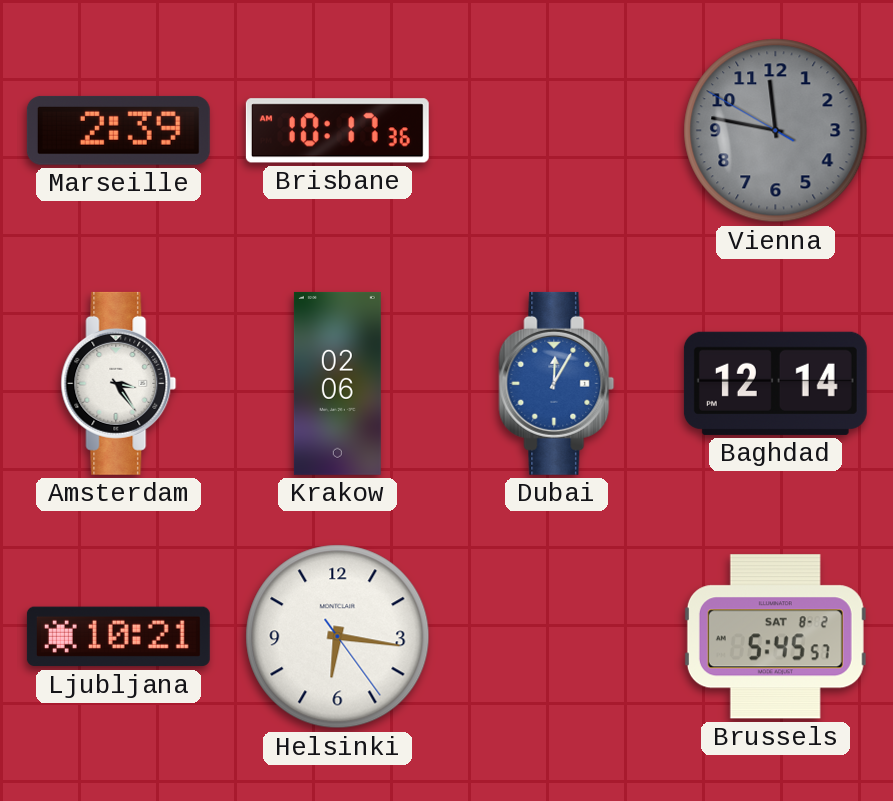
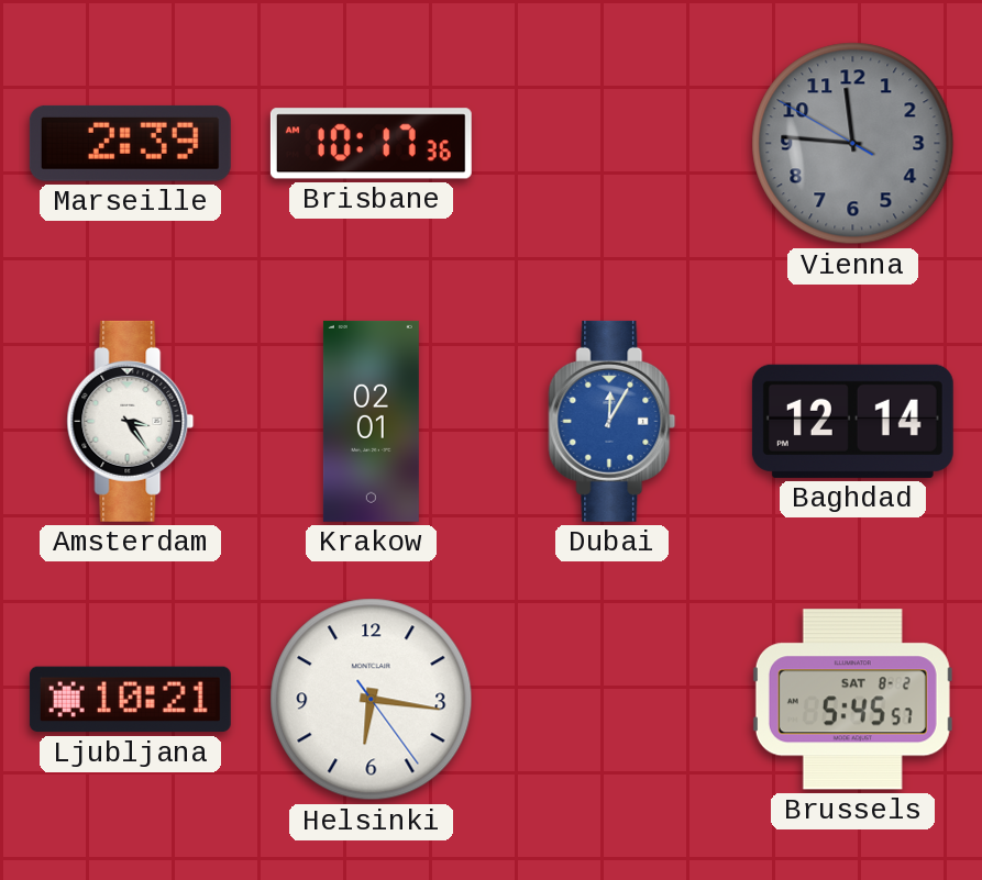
Vienna: 11:46 -> 11:45
Krakow: 02:06 -> 02:01
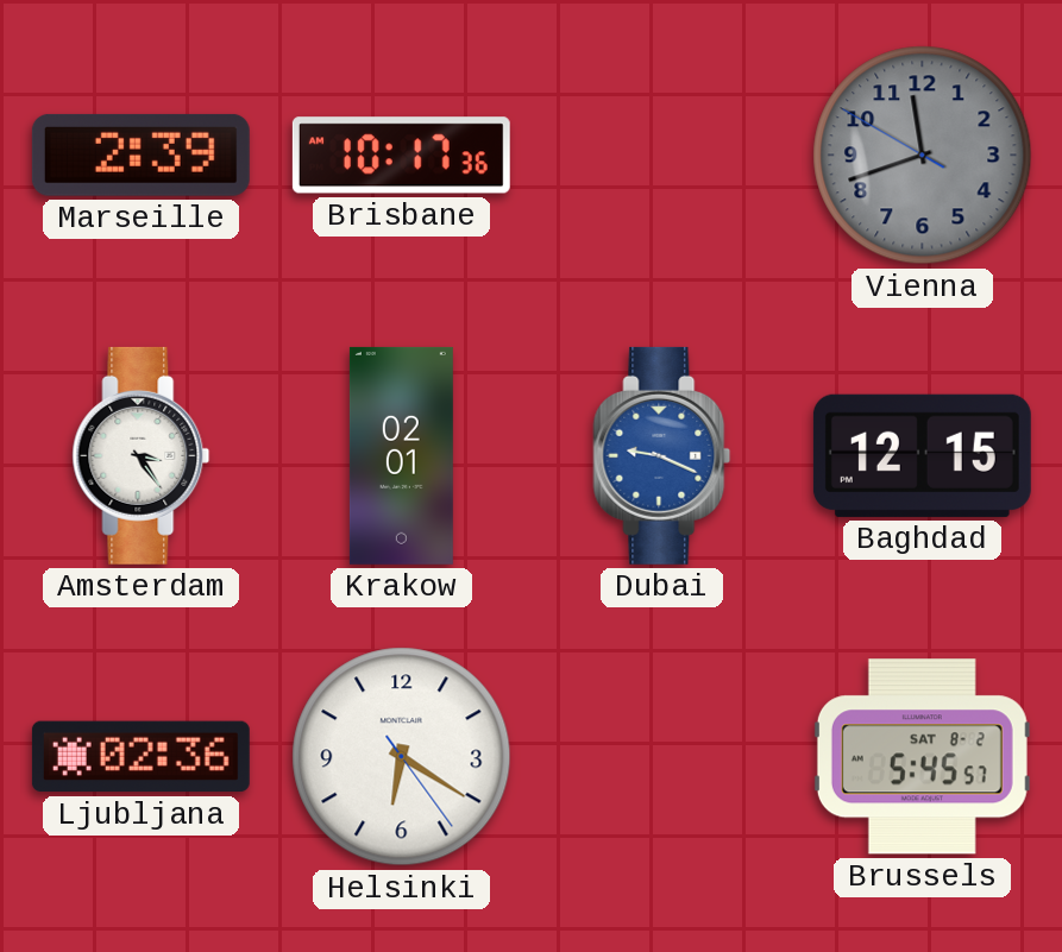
Vienna: 11:45 -> 11:41
Dubai: 12:05 -> 9:19
Baghdad: 12:14 -> 12:15
Ljubljana: 10:21 -> 02:36
Helsinki: 6:16 -> 6:20
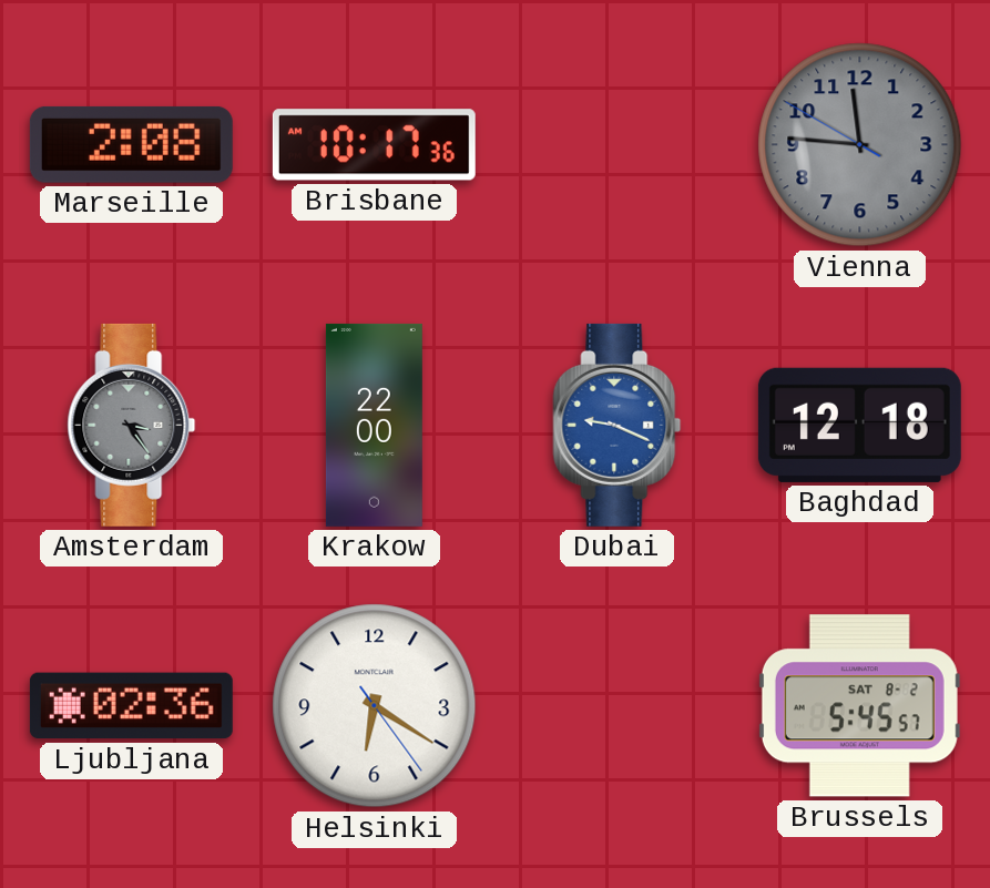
Marseille: 2:39 -> 2:08
Vienna: 11:41 -> 11:45
Amsterdam dial: white -> grey
Krakow: 02:01 -> 22:00
Baghdad: 12:15 -> 12:18
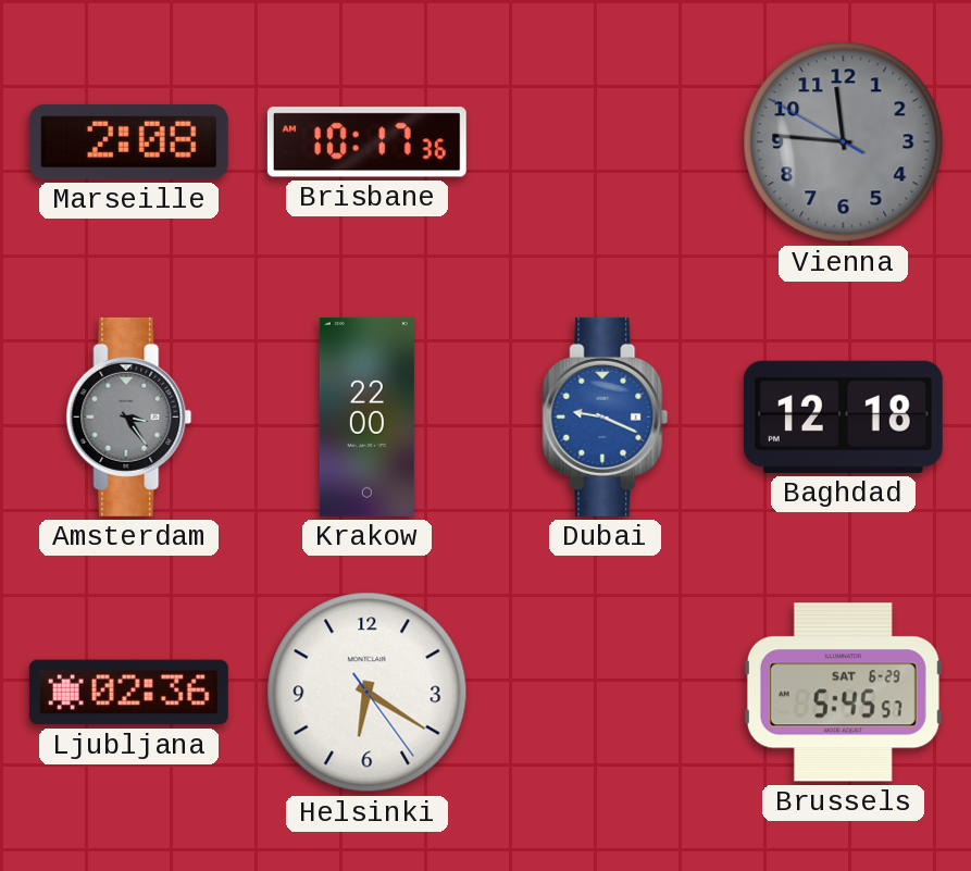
Brussels date: SAT 8-2 -> SAT 6-29
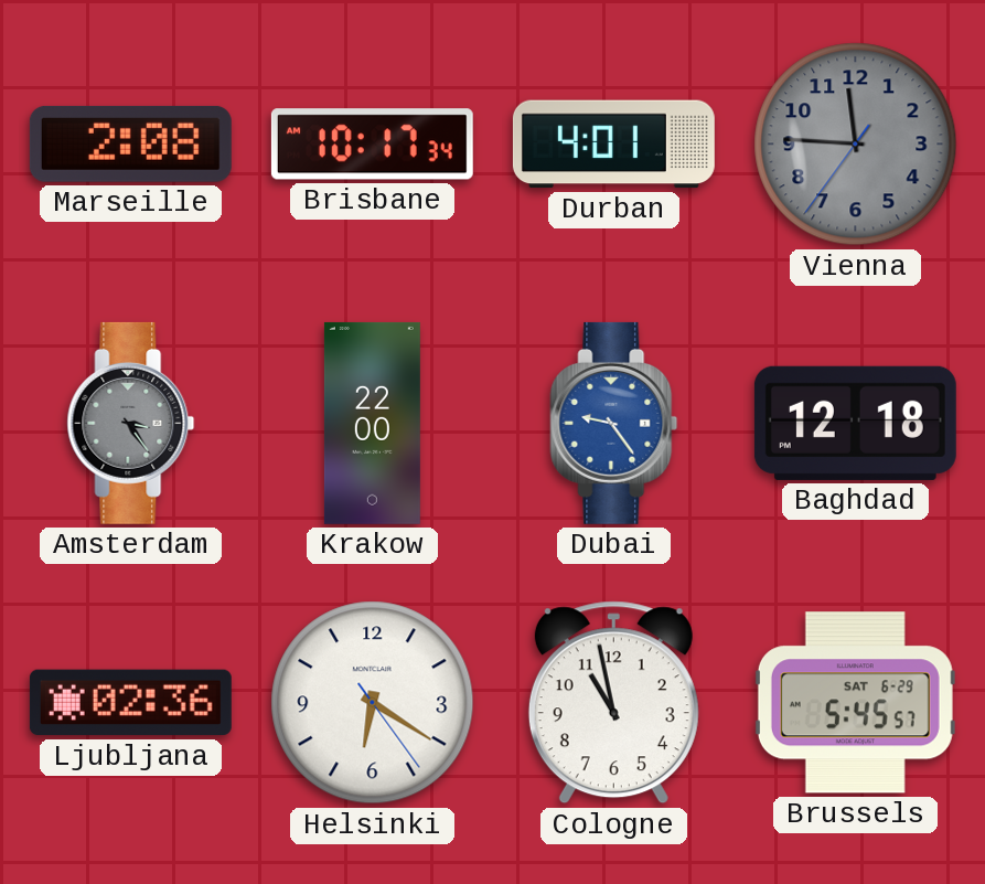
Brisbane: 10:17:36 -> 10:17:34
Durban: none -> 4:01
Vienna: 11:45:50 -> 11:45:36
Dubai: 9:19 -> 9:24
Cologne: none -> 10:58
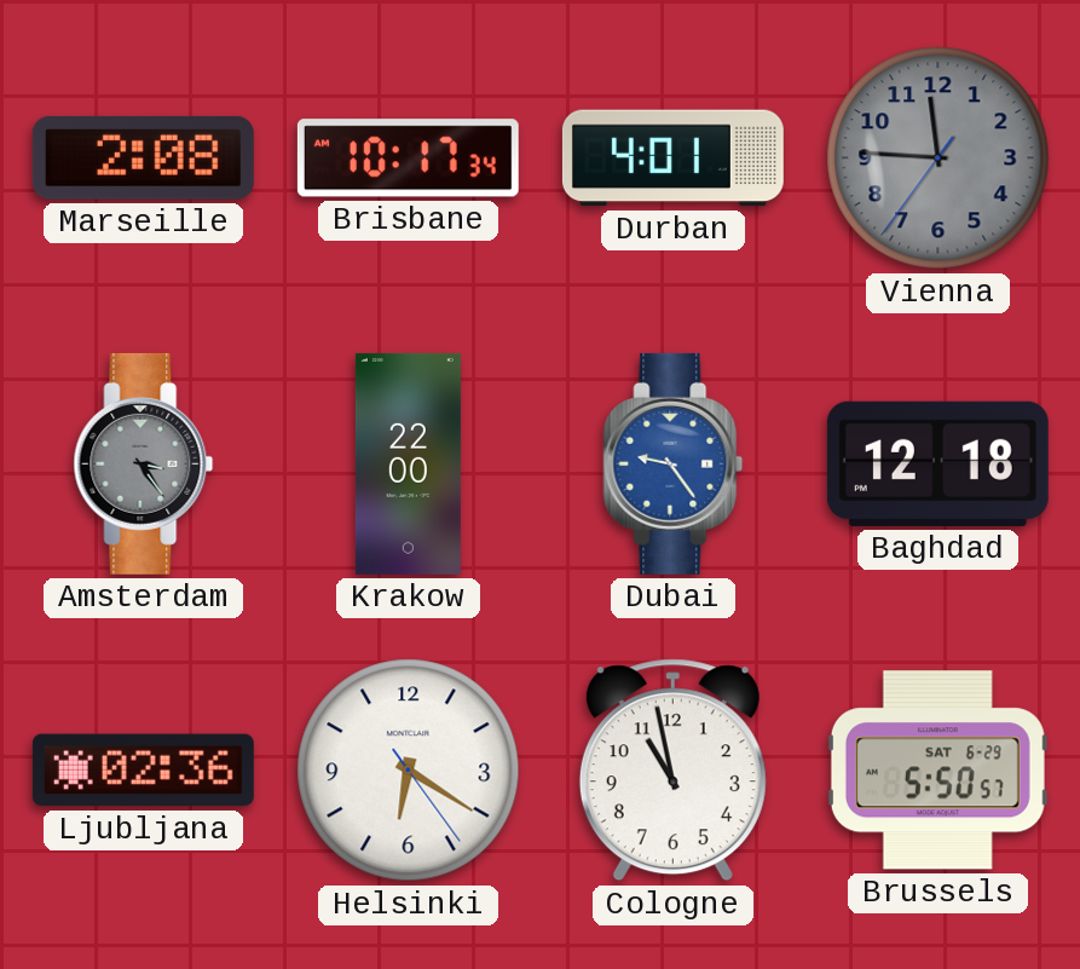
Brussels: 5:45 -> 5:50
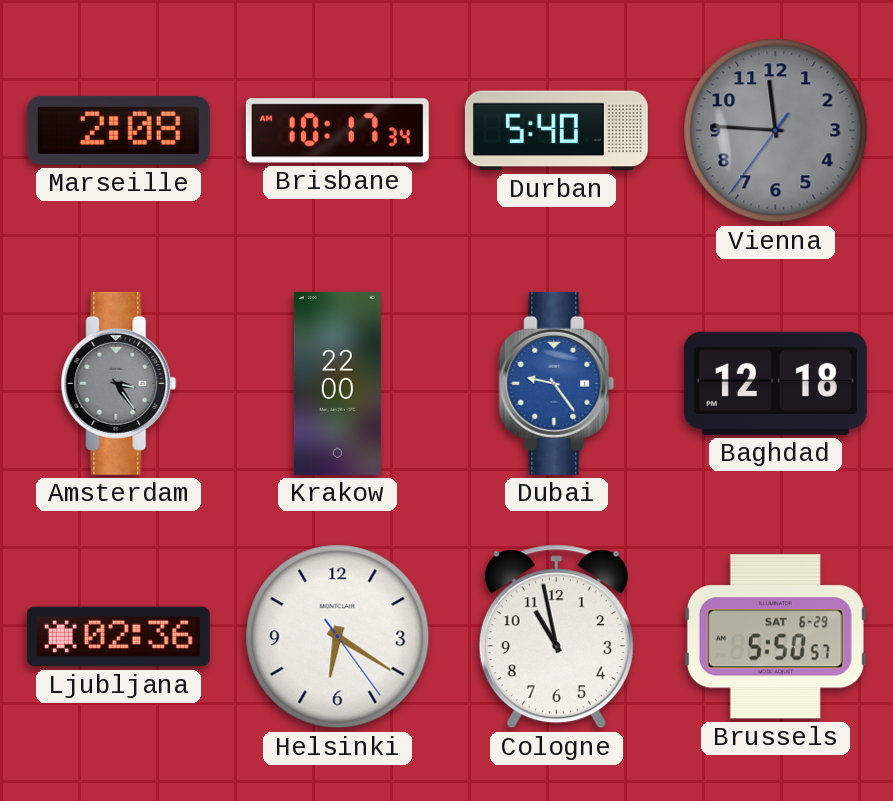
Durban: 4:01 -> 5:40
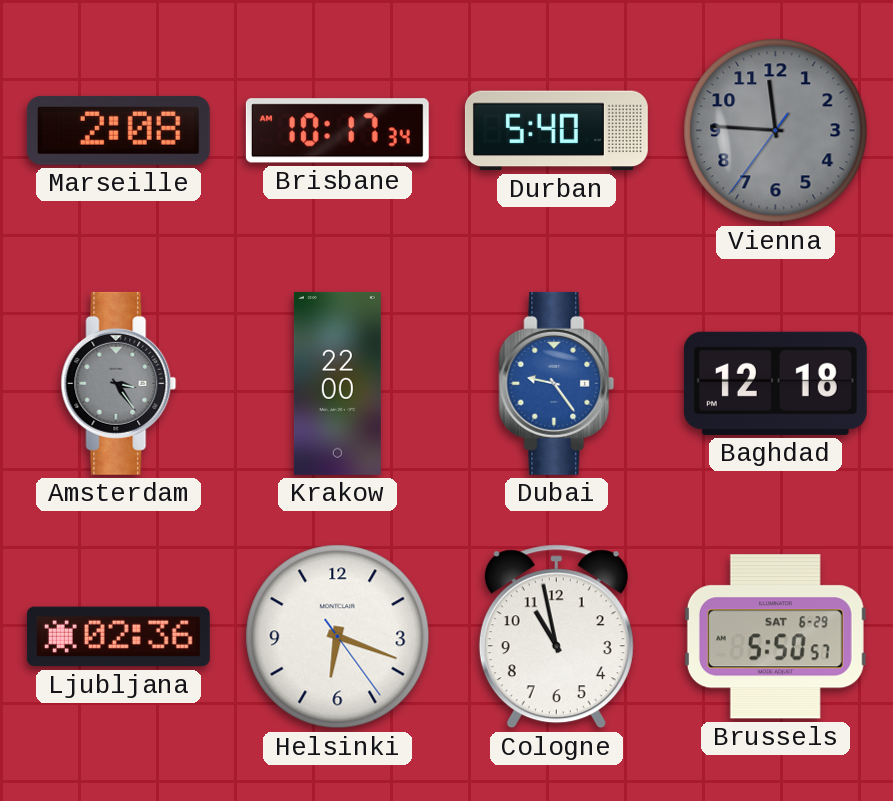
Helsinki: 6:20 -> 6:18
